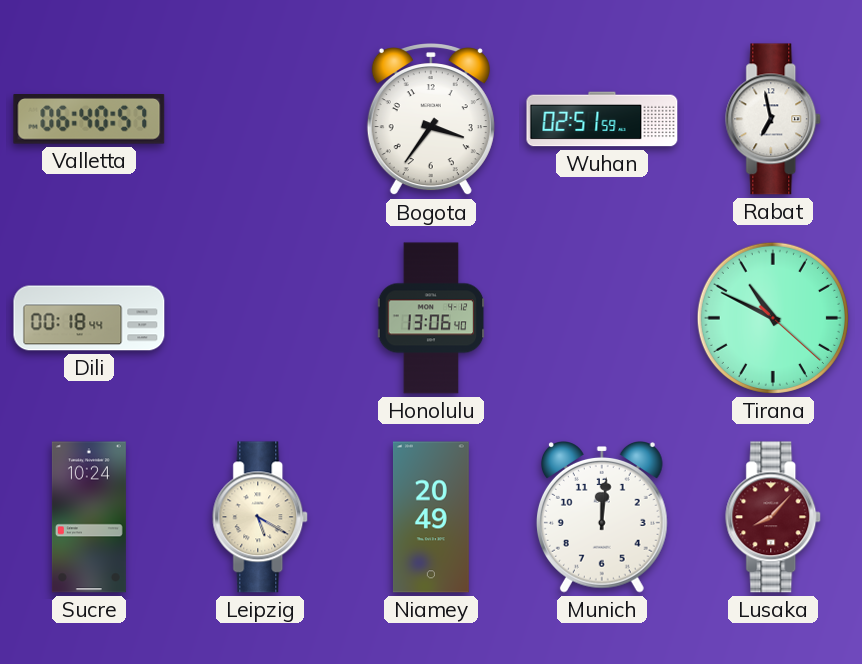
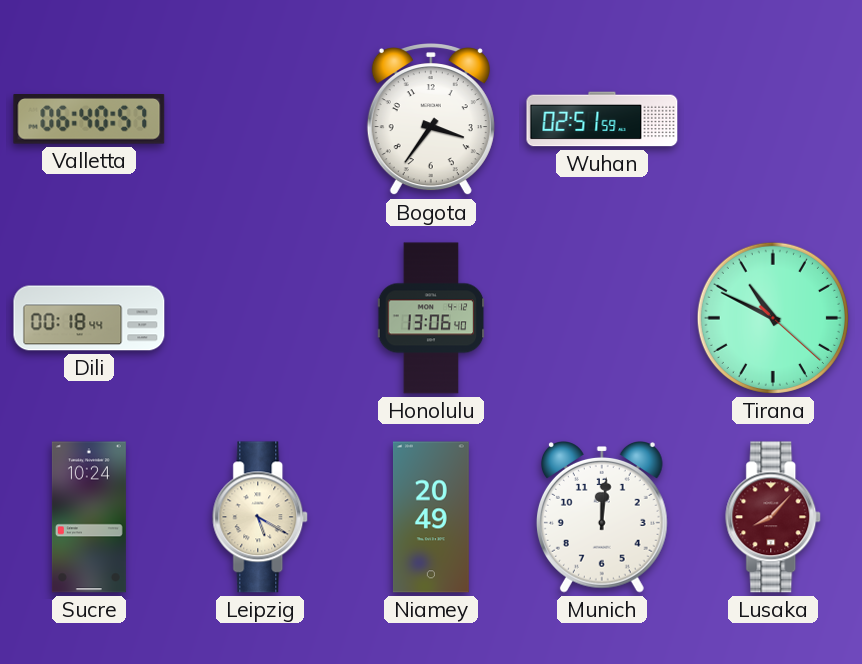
Rabat: 6:58 -> none
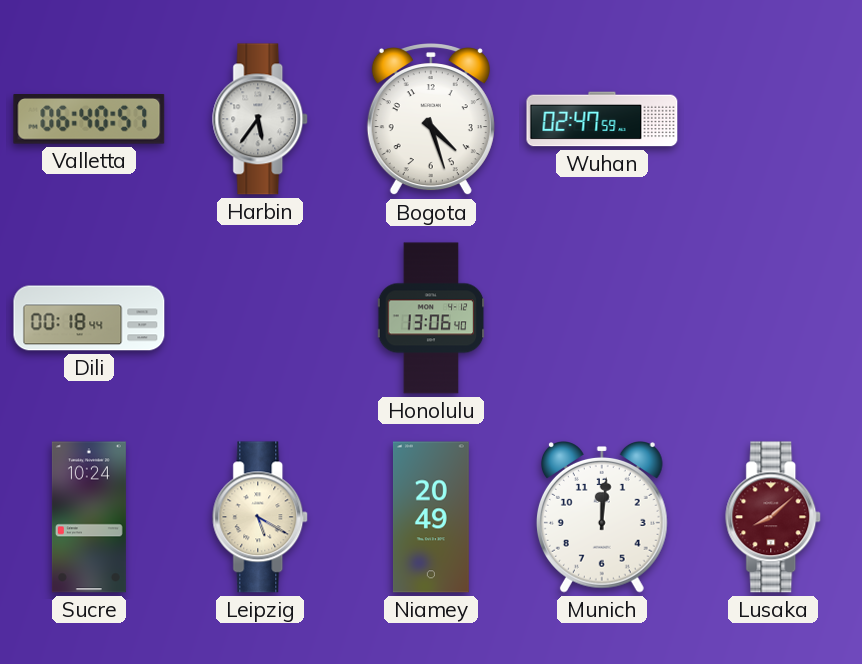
Harbin: none -> 5:36
Bogota: 3:36 -> 4:27
Wuhan: 02:51 -> 02:47
Tirana: 10:49 -> none
Lusaka: 8:07 -> 8:08
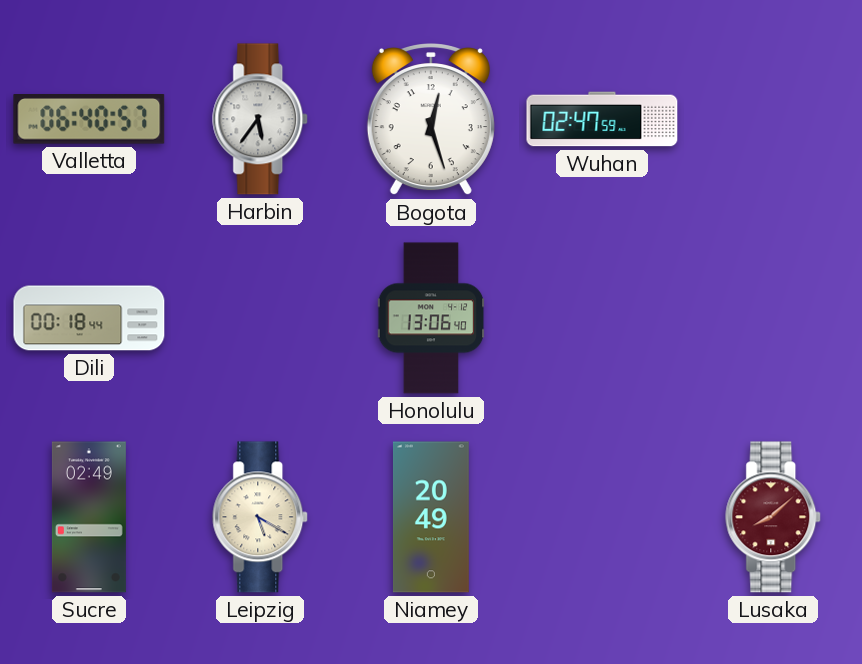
Bogota: 4:27 -> 12:27
Sucre: 10:24 -> 02:49
Munich: 12:01 -> none
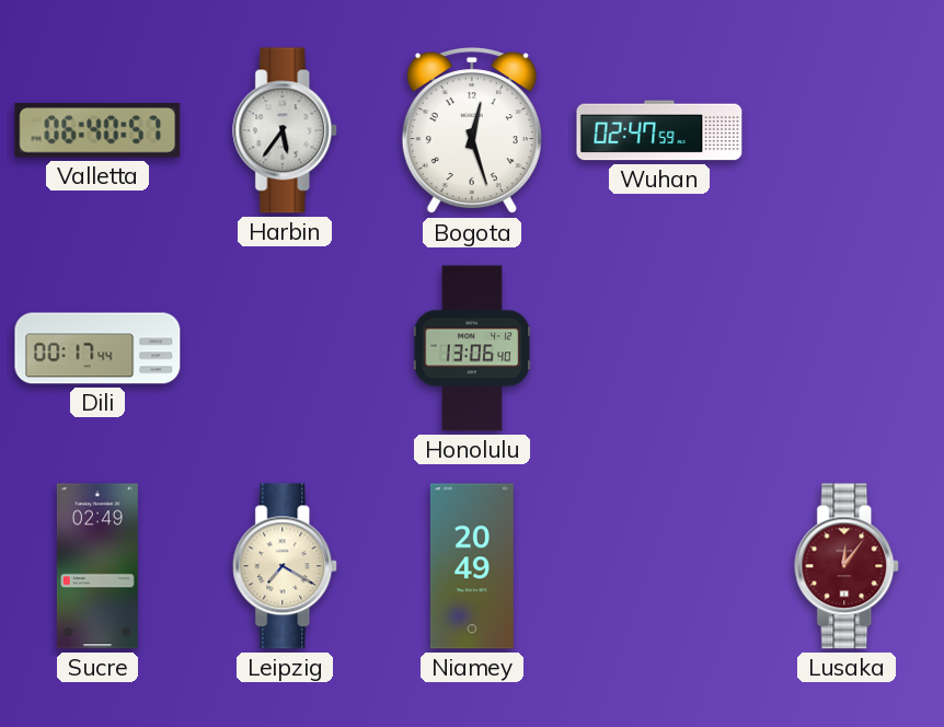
Dili: 00:18 -> 00:17
Leipzig: 5:20 -> 7:20
Lusaka: 8:08 -> 12:06
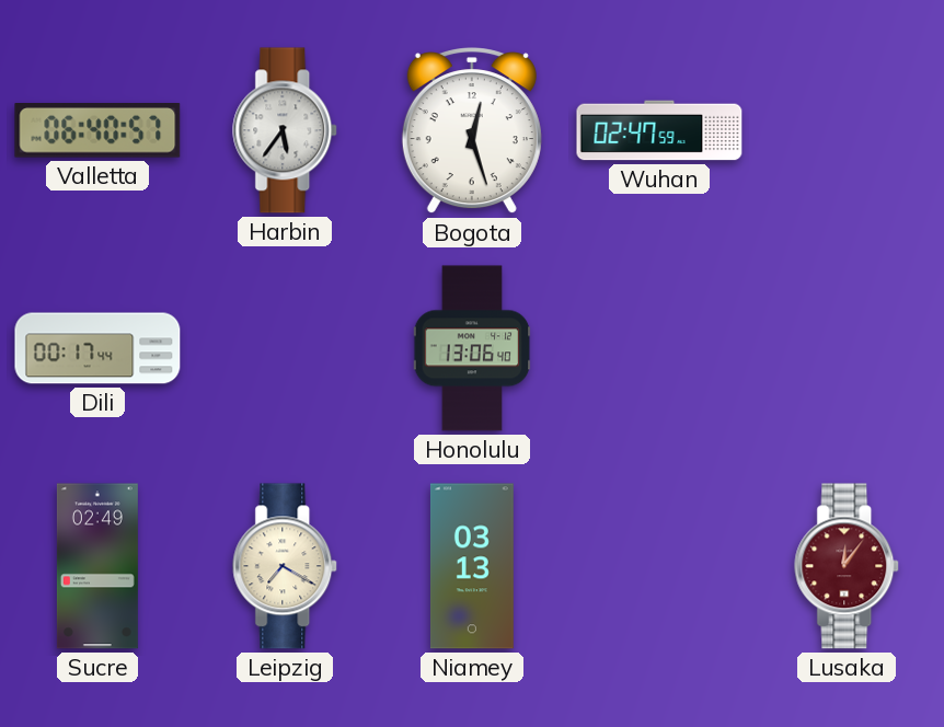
Niamey: 20:49 -> 03:13
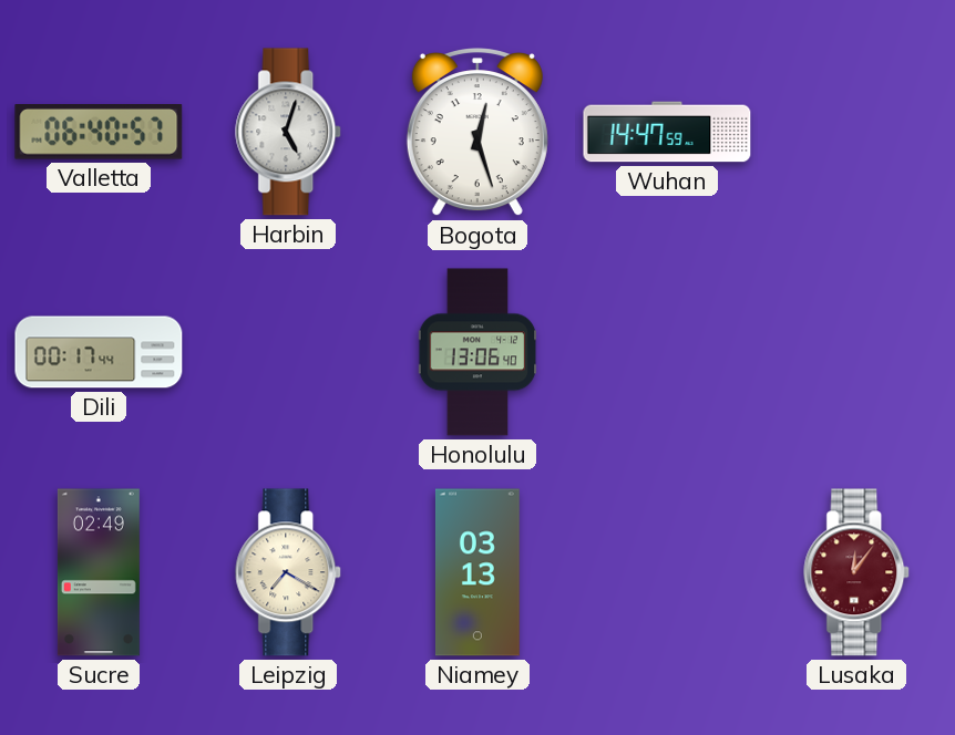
Harbin: 5:36 -> 5:03
Wuhan: 02:47 -> 14:47
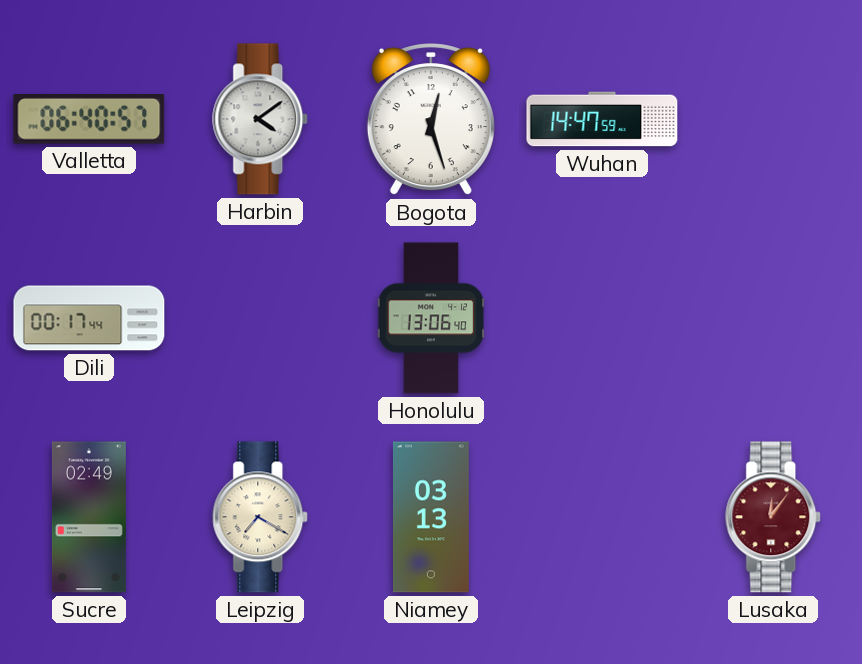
Harbin: 5:03 -> 4:09
